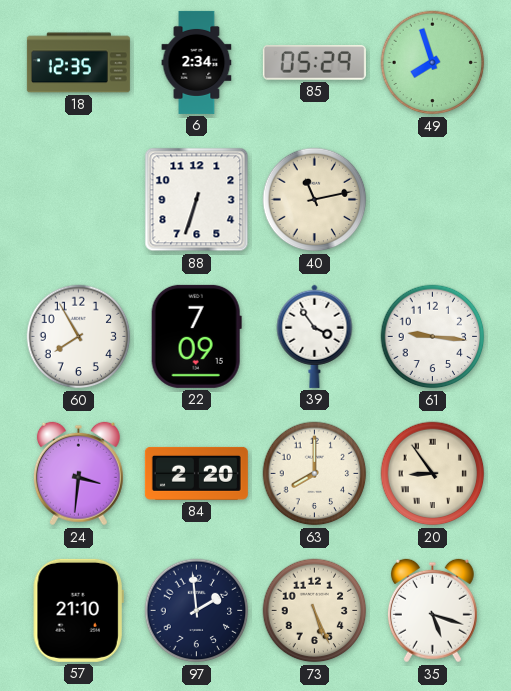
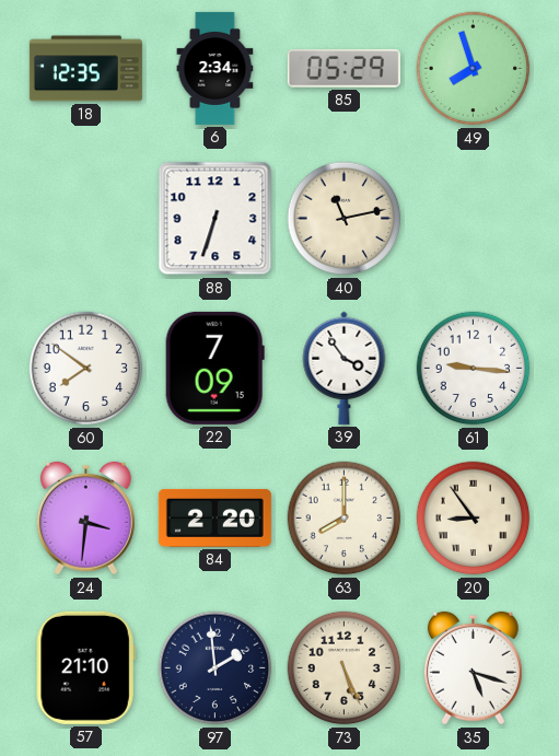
60: 7:55 -> 7:51
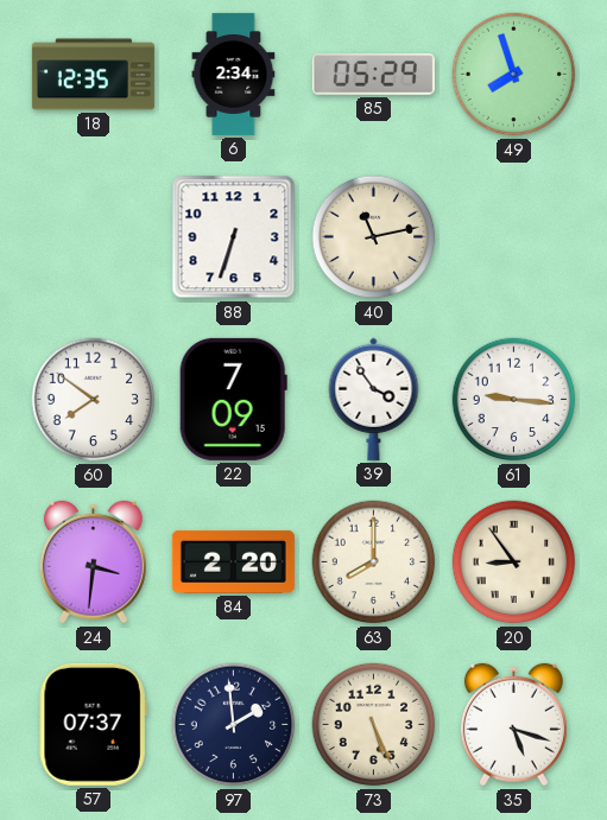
57: 21:10 -> 07:37
